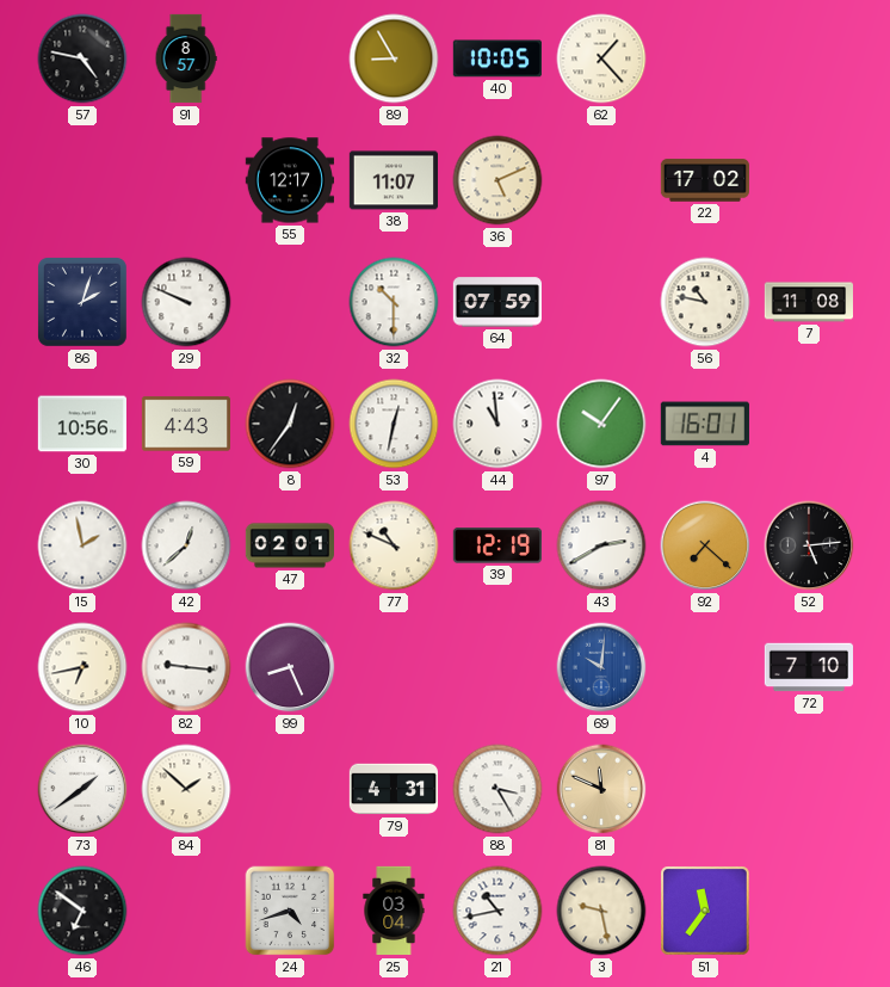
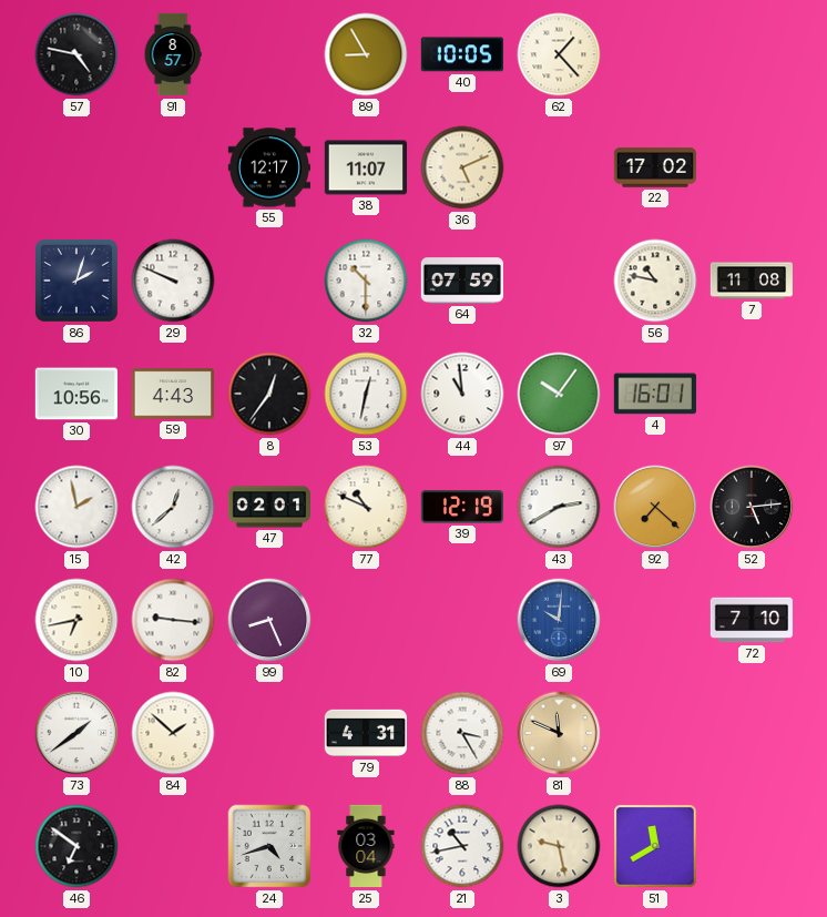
51: 11:36 -> 11:40
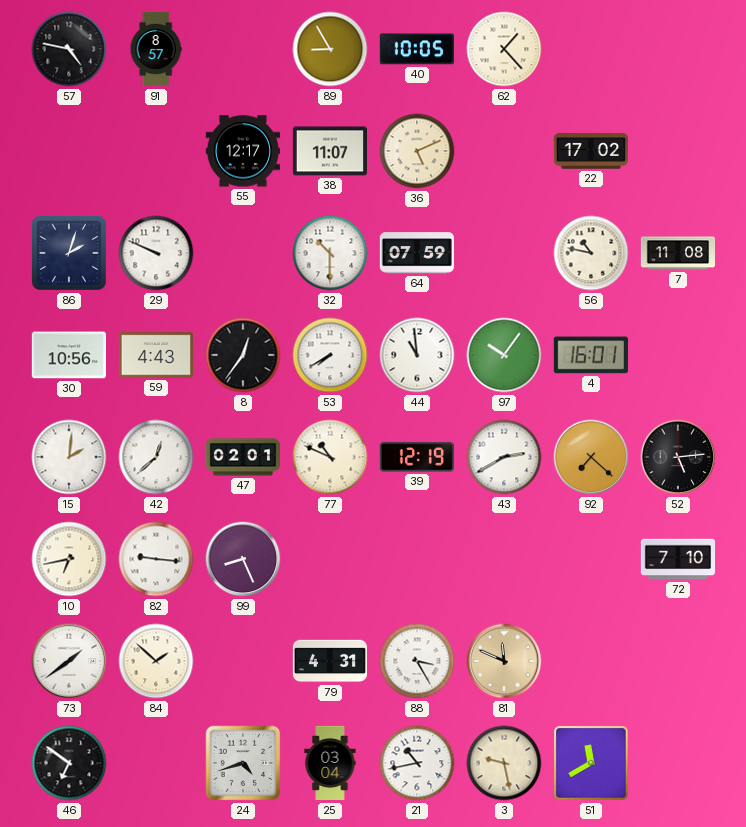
53: 12:32 -> 7:40
15: 1:58 -> 2:01
69: 10:01 -> none
